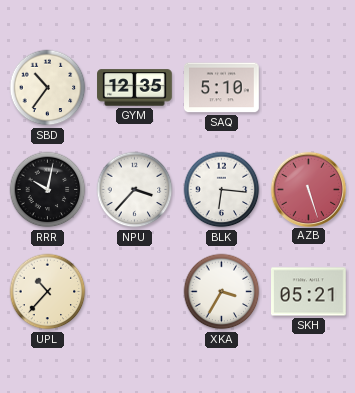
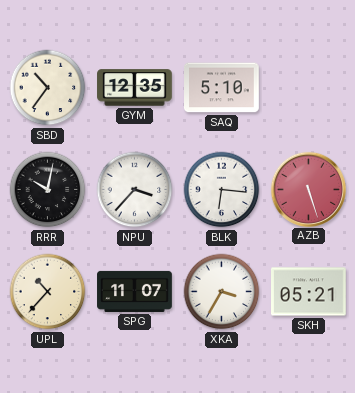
SPG: none -> 11:07
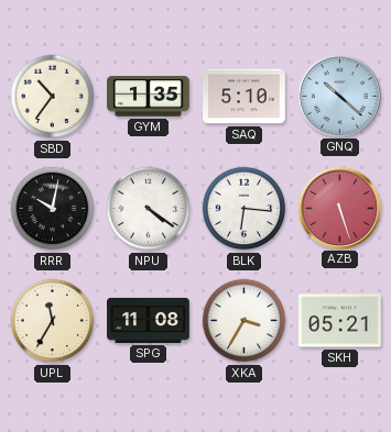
GYM: 12:35 -> 1:35
GNQ: none -> 10:22
NPU: 3:37 -> 4:21
UPL: 10:37 -> 11:35
SPG: 11:07 -> 11:08
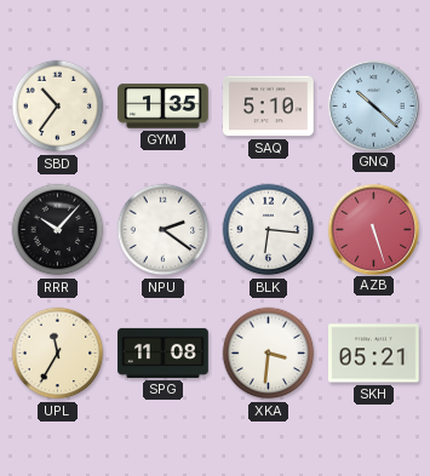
RRR: 10:02 -> 10:07
NPU: 4:21 -> 2:21
XKA: 3:35 -> 3:31
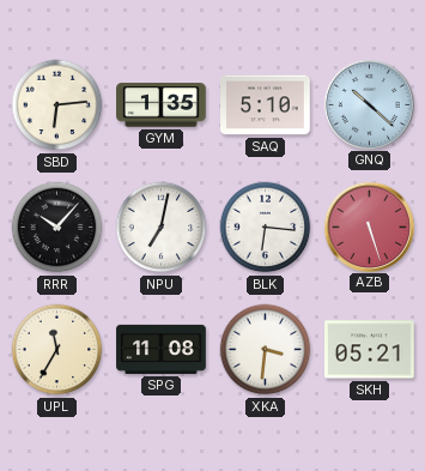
SBD: 10:36 -> 6:14
NPU: 2:21 -> 7:02
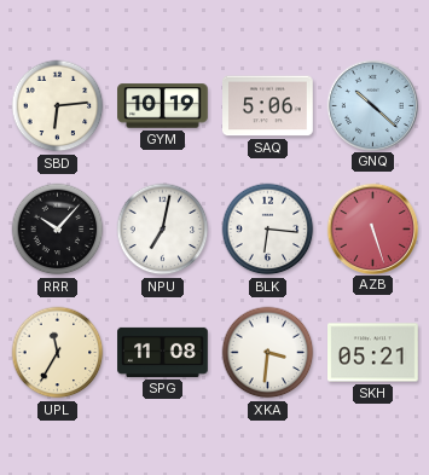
GYM: 1:35 -> 10:19
SAQ: 5:10 -> 5:06
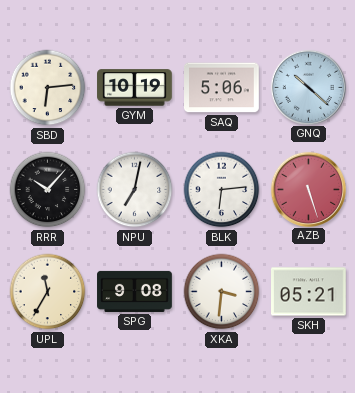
BLK: 6:16 -> 6:14
SPG: 11:08 -> 9:08
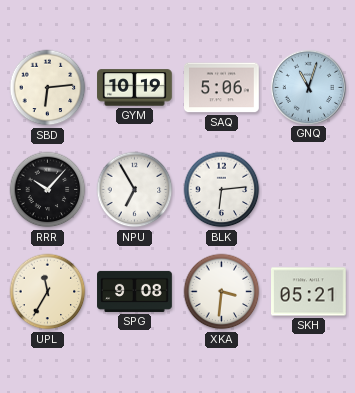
GNQ: 10:22 -> 11:03
NPU: 7:02 -> 6:55
AZB: 5:27 -> none
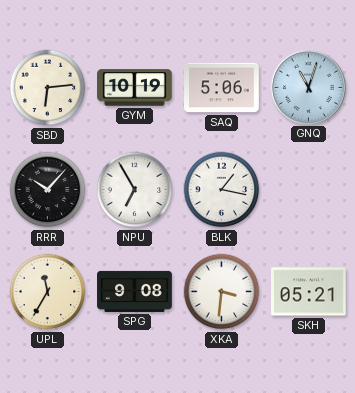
BLK: 6:14 -> 1:17
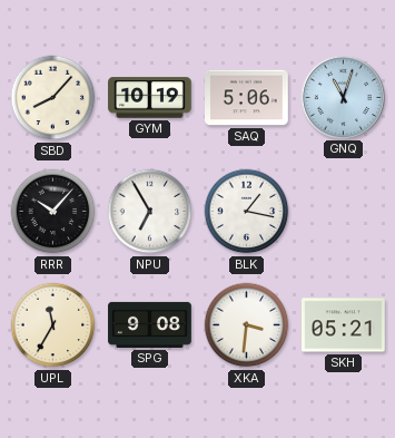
SBD: 6:14 -> 8:07
